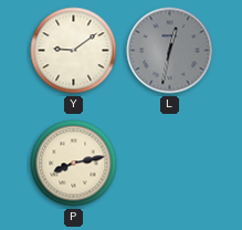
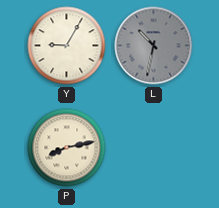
Y: 9:09 -> 9:05
L: 12:32 -> 10:32
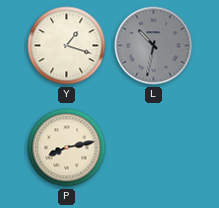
Y: 9:05 -> 1:18
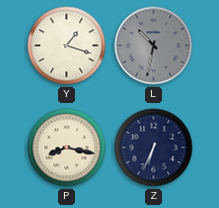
P: 8:13 -> 8:17
Z: none -> 6:34
